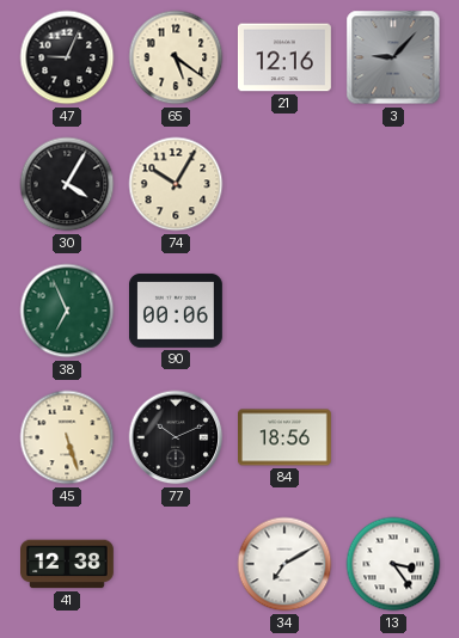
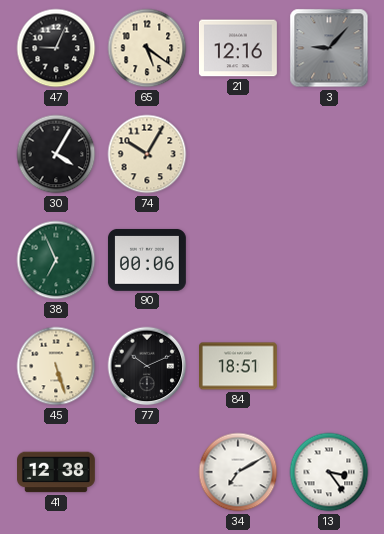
84: 18:56 -> 18:51
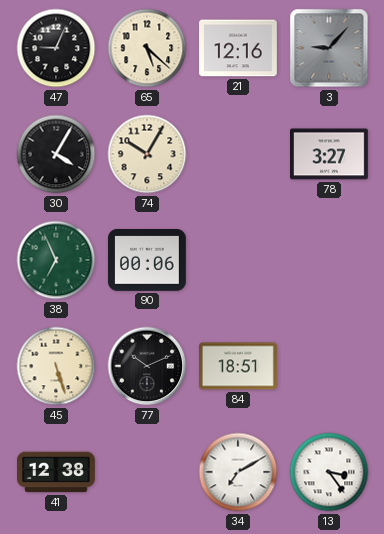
65: 5:21 -> 5:22
78: none -> 3:27
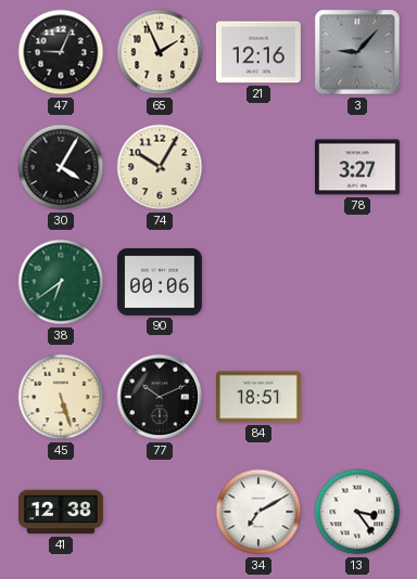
65: 5:22 -> 1:56
38: 6:56 -> 6:39
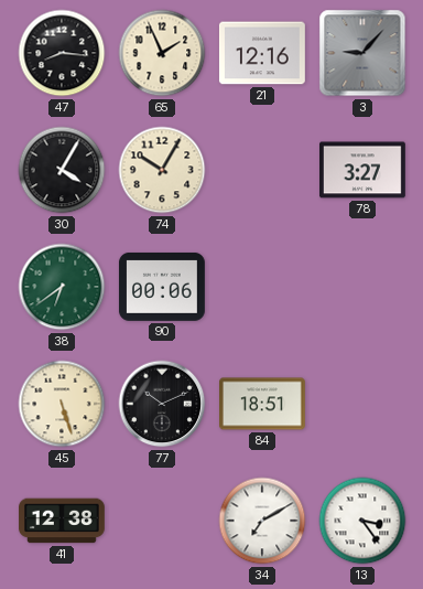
47: 9:04 -> 8:16
